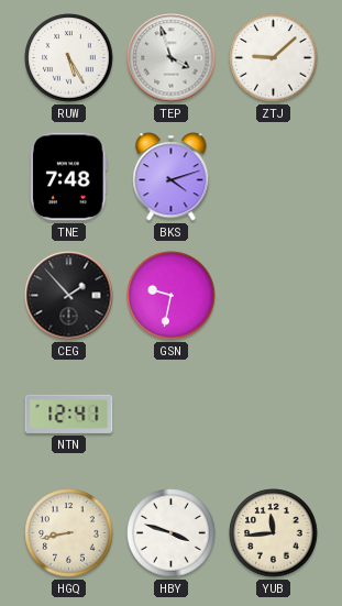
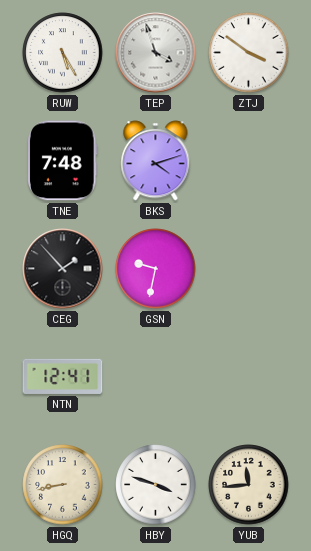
ZTJ: 9:08 -> 3:51
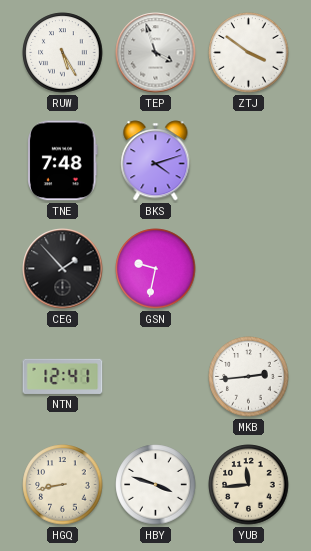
MKB: none -> 2:44
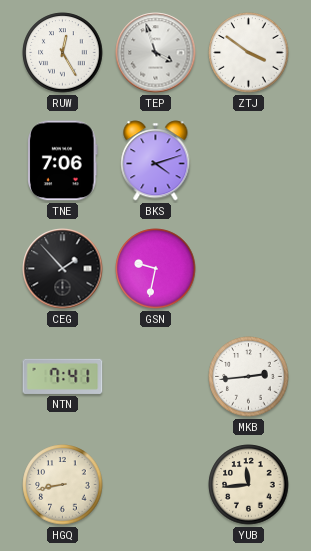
RUW: 5:25 -> 12:25
TNE: 7:48 -> 7:06
NTN: 12:41 -> 7:41
HBY: 3:48 -> none
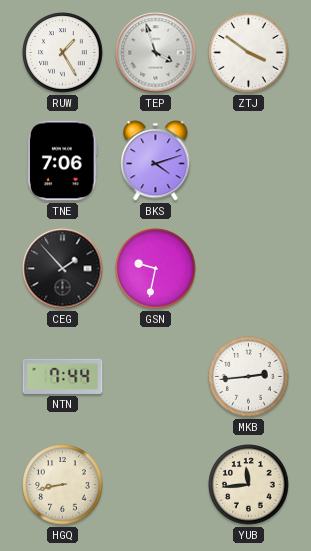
RUW: 12:25 -> 1:25
NTN: 7:41 -> 7:44
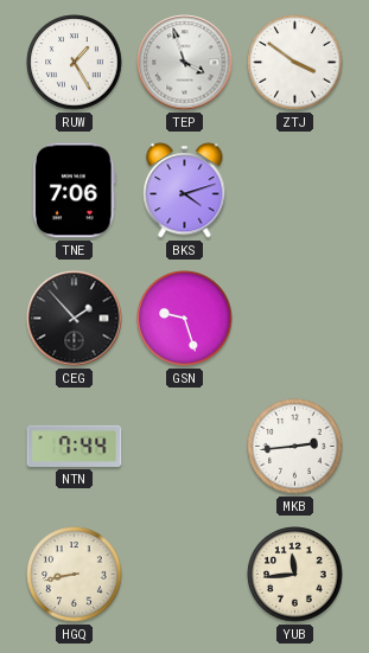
GSN: 9:32 -> 9:27
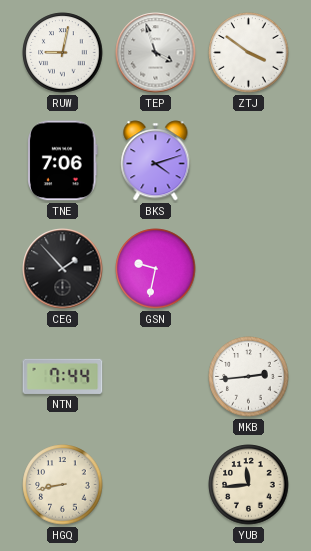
RUW: 1:25 -> 9:02
GSN: 9:27 -> 9:32
